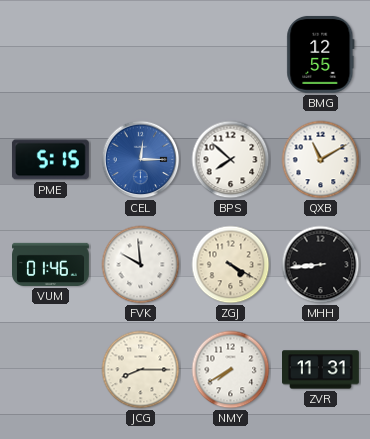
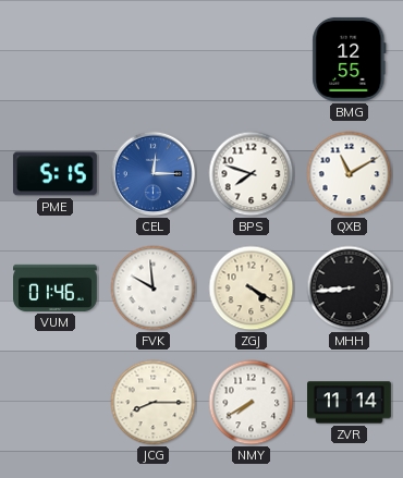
BPS: 7:52 -> 7:48
ZVR: 11:31 -> 11:14
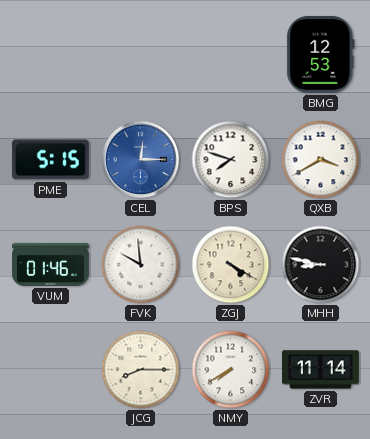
BMG: 12:55 -> 12:53
QXB: 11:10 -> 3:40
MHH: 8:44 -> 8:47
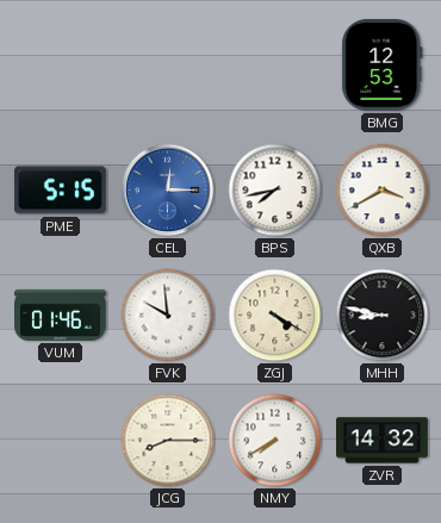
BPS: 7:48 -> 7:43
ZVR: 11:14 -> 14:32
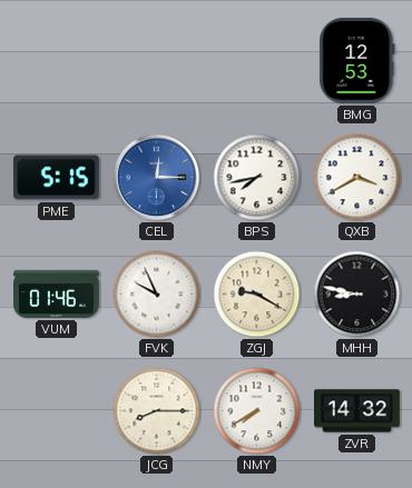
FVK: 9:59 -> 9:56
ZGJ: 4:20 -> 9:20
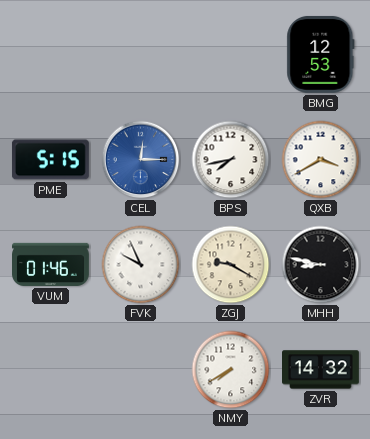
JCG: 8:15 -> none
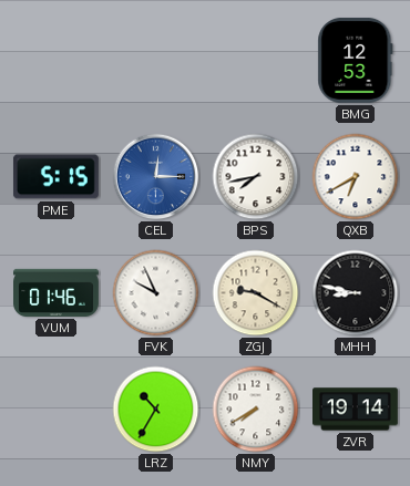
QXB: 3:40 -> 6:40
LRZ: none -> 10:35
ZVR: 14:32 -> 19:14
